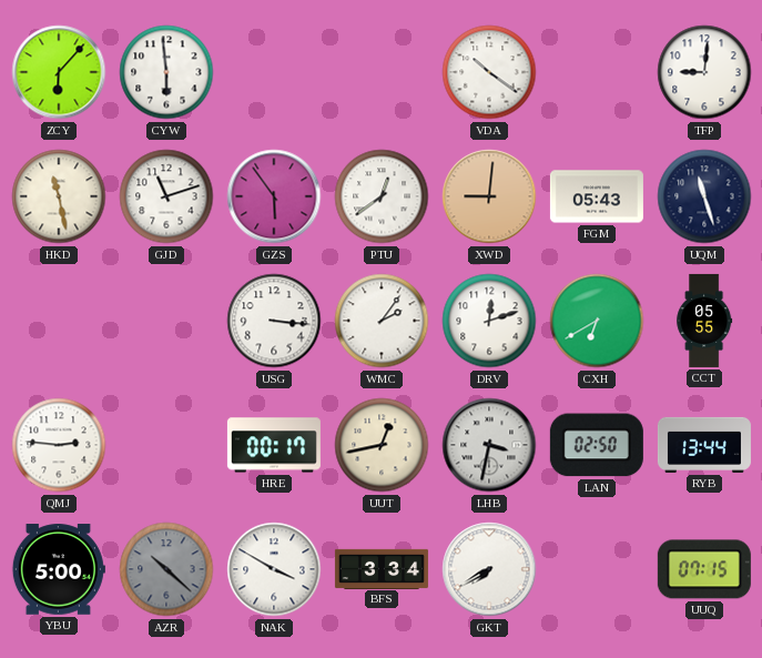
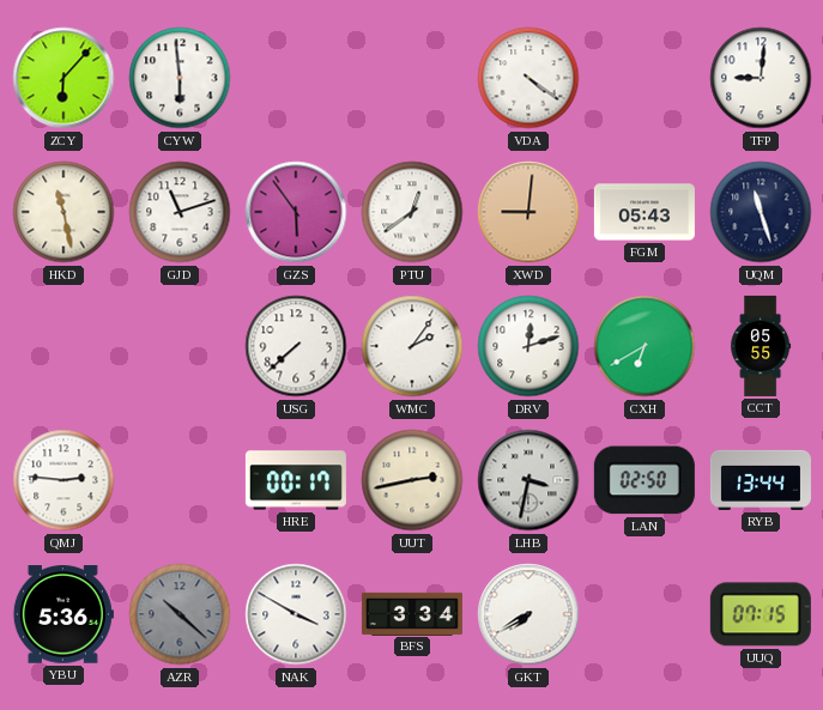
VDA: 10:21 -> 4:21
USG: 3:16 -> 7:38
UUT: 12:43 -> 2:43
YBU: 5:00 -> 5:36
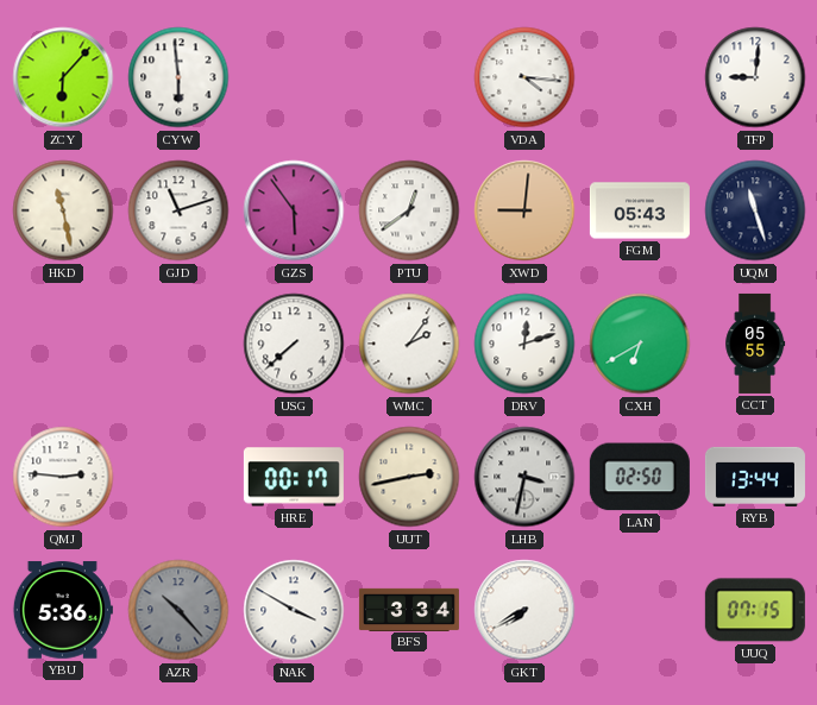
VDA: 4:21 -> 4:16
AZR: 10:22 -> 10:23
